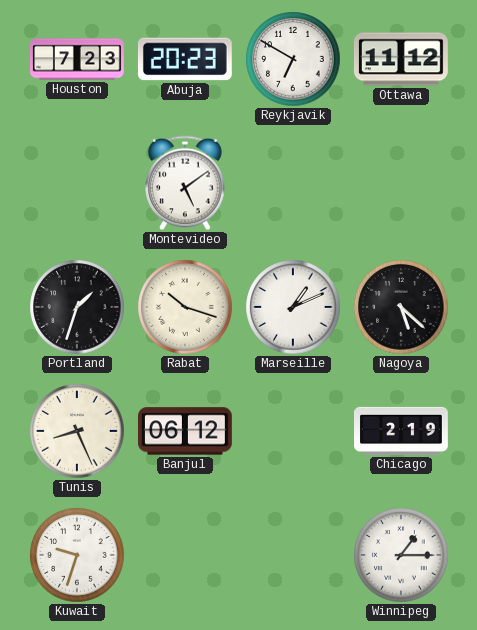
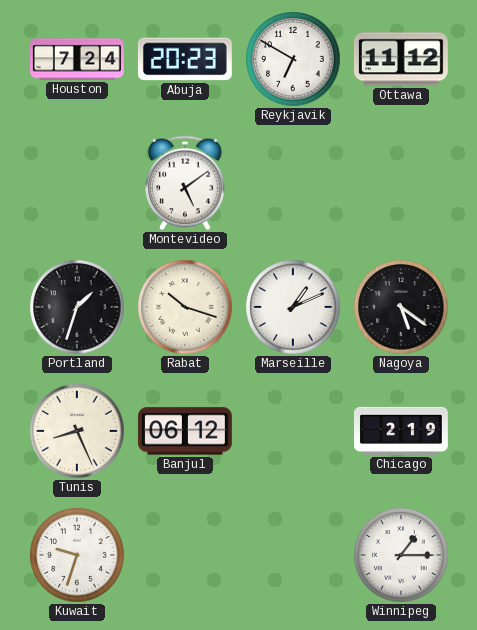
Houston: 7:23 -> 7:24
Nagoya: 5:22 -> 5:21
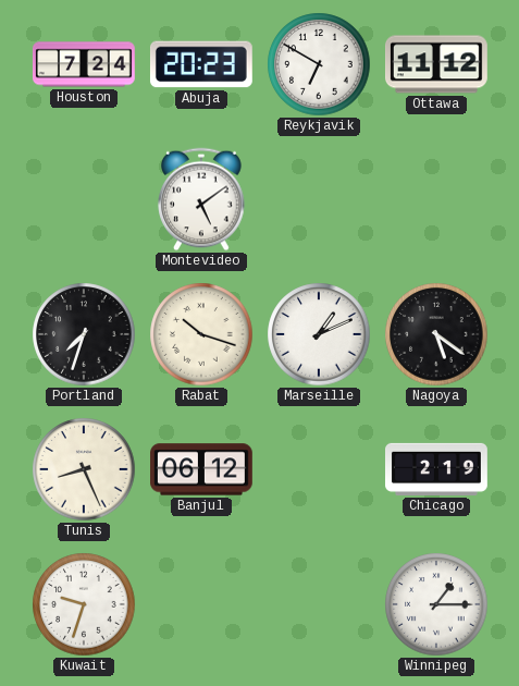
Portland: 1:33 -> 7:33
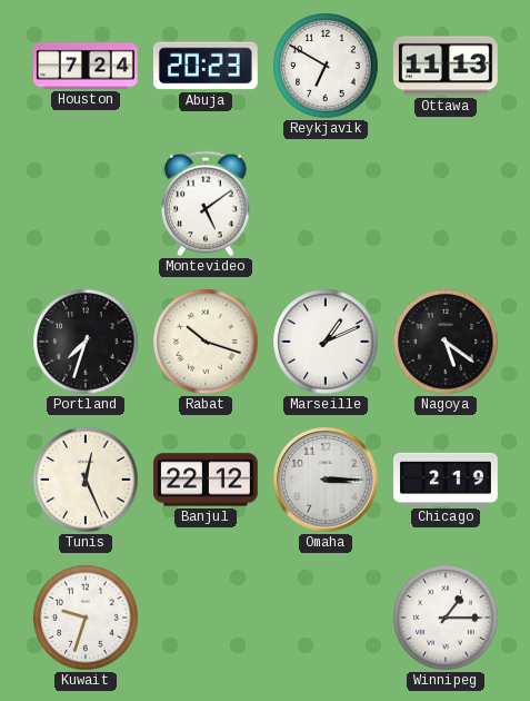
Ottawa: 11:12 -> 11:13
Tunis: 8:26 -> 12:26
Banjul: 06:12 -> 22:12
Omaha: none -> 3:15
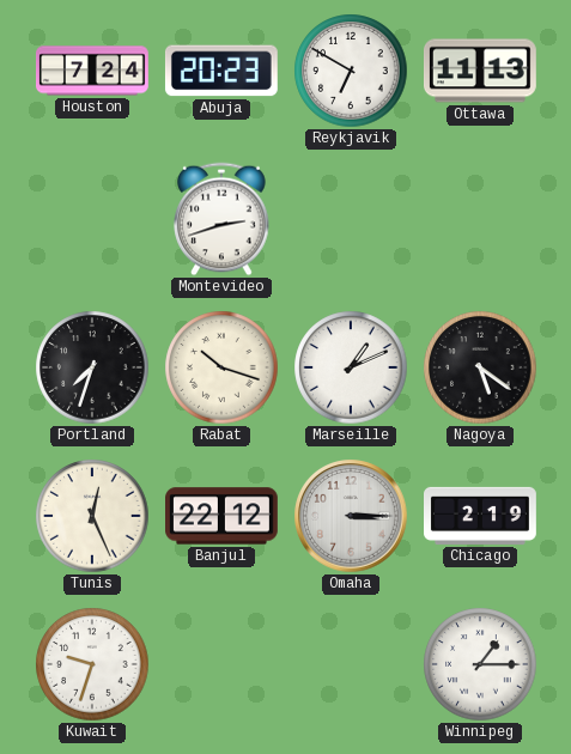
Montevideo: 5:09 -> 2:42
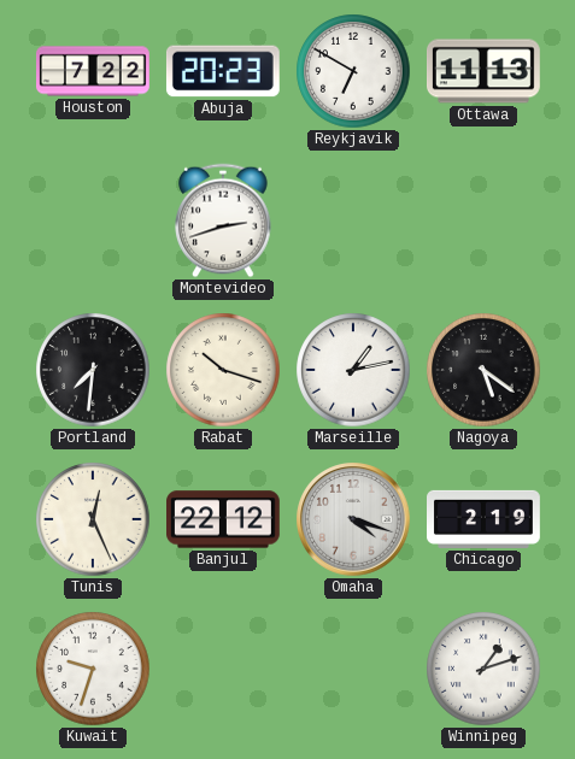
Houston: 7:24 -> 7:22
Portland: 7:33 -> 7:31
Marseille: 1:11 -> 1:13
Omaha: 3:15 -> 4:18
Winnipeg: 1:15 -> 1:12
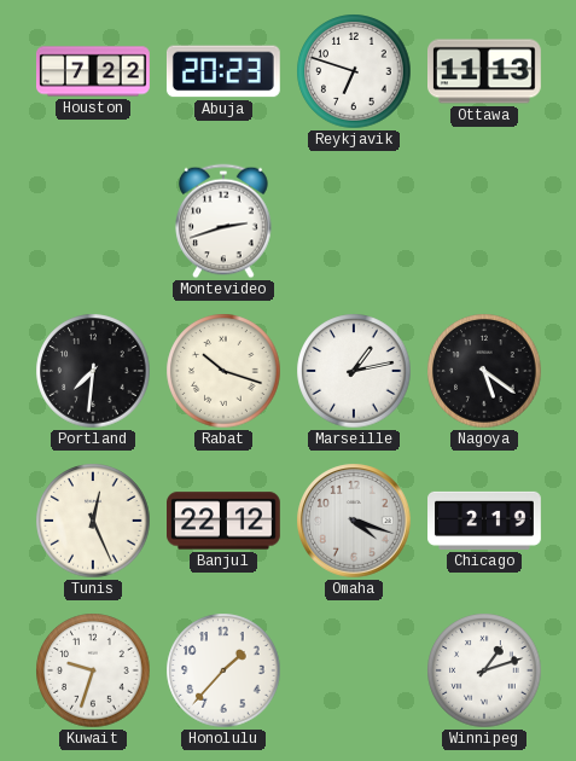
Reykjavik: 6:50 -> 6:48
Honolulu: none -> 1:37
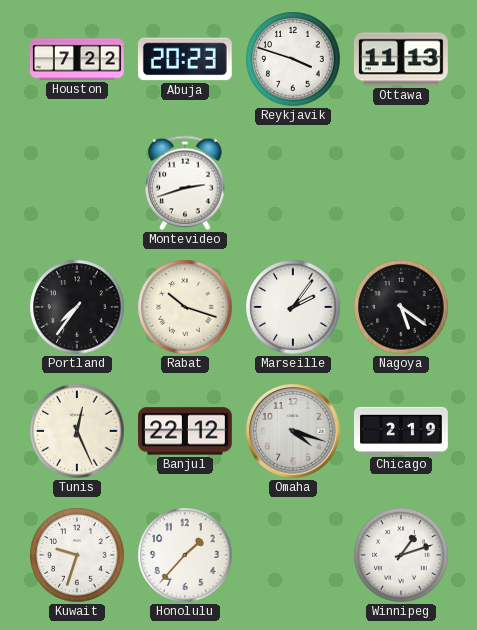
Reykjavik: 6:48 -> 3:48
Portland: 7:31 -> 7:36
Marseille: 1:13 -> 2:06
